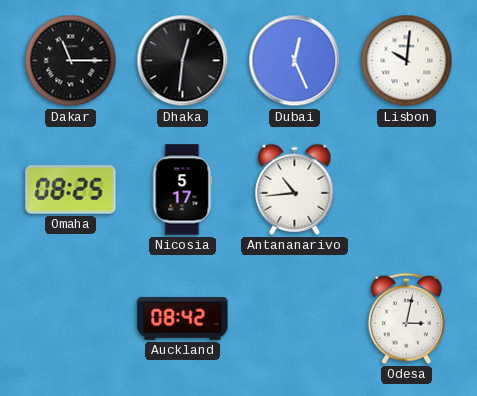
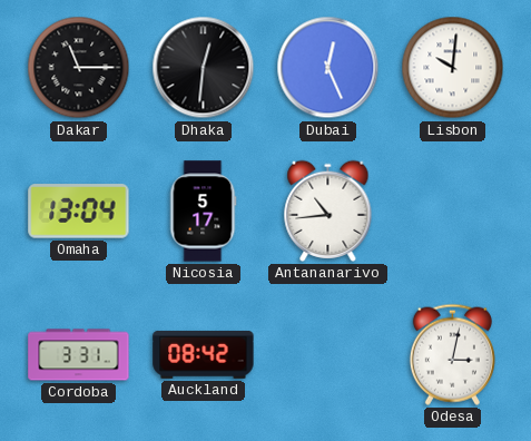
Omaha: 08:25 -> 13:04
Cordoba: none -> 3:31
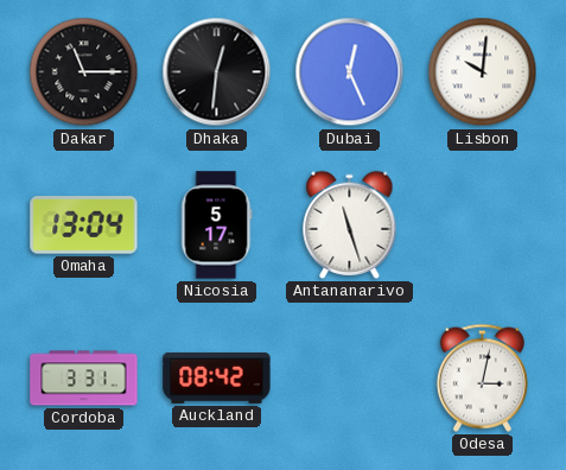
Antananarivo: 10:44 -> 11:27
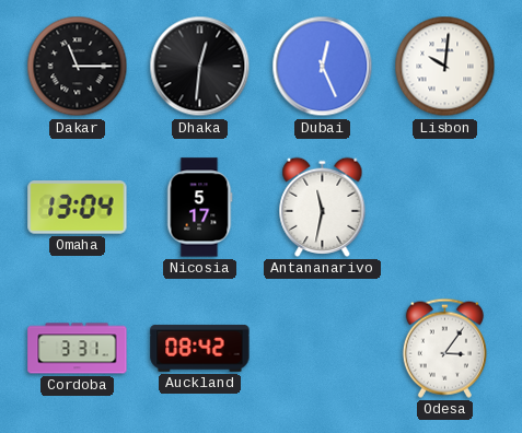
Antananarivo: 11:27 -> 11:32
Odesa: 3:02 -> 3:06
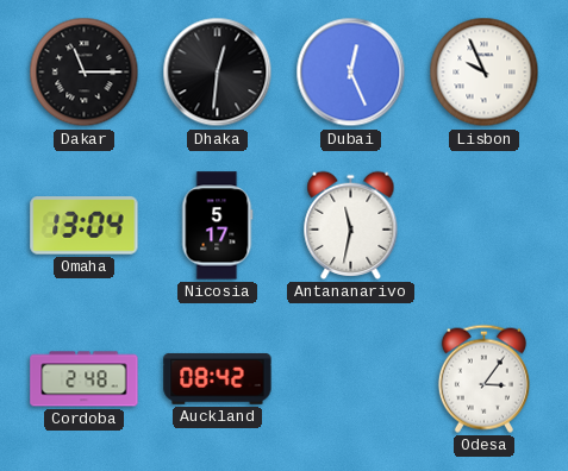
Lisbon: 10:01 -> 9:56
Cordoba: 3:31 -> 2:48
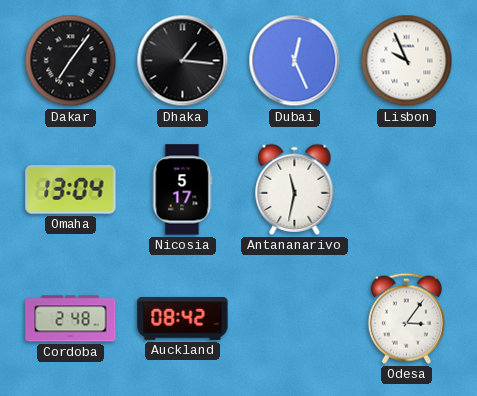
Dakar: 11:15 -> 7:06
Dhaka: 12:31 -> 1:16
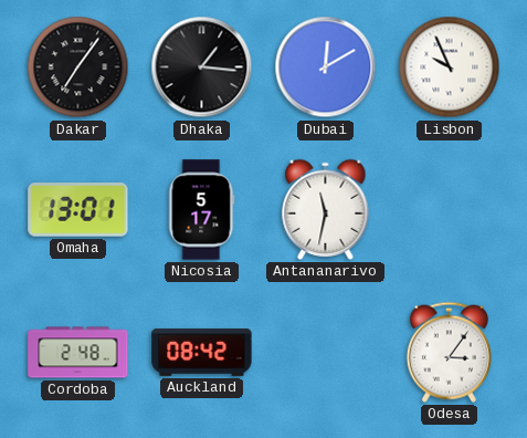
Dubai: 12:26 -> 12:10
Omaha: 13:04 -> 13:01
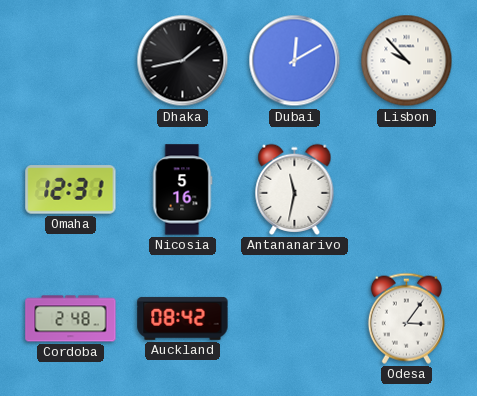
Dakar: 7:06 -> none
Dhaka: 1:16 -> 1:43
Lisbon: 9:56 -> 9:53
Omaha: 13:01 -> 12:31
Nicosia: 5:17 -> 5:16
